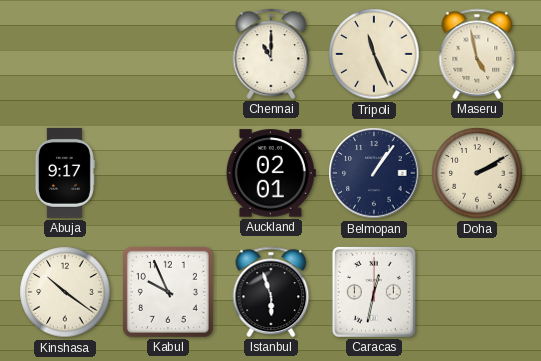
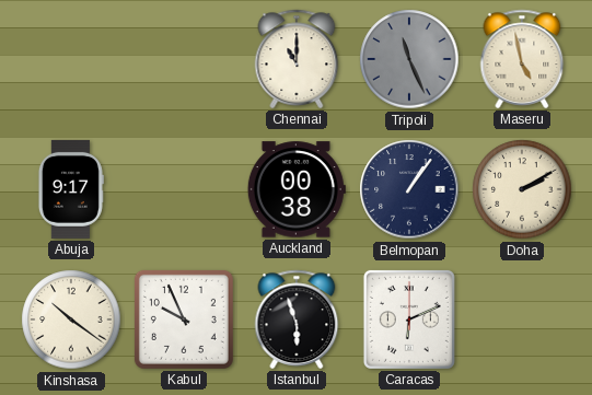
Tripoli dial: cream -> grey
Auckland: 02:01 -> 00:38
Caracas: 12:32 -> 6:11
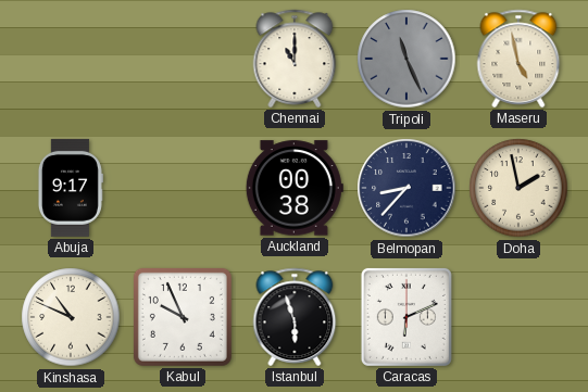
Belmopan: 1:06 -> 8:37
Doha: 2:10 -> 1:58
Kinshasa: 10:21 -> 10:49
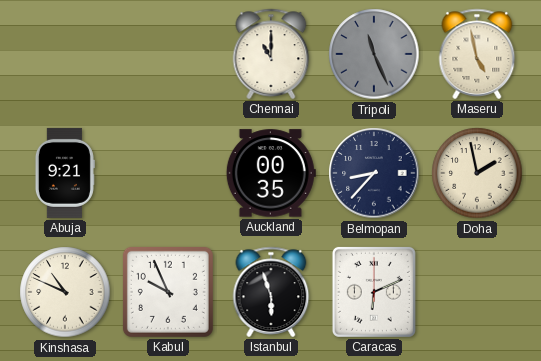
Abuja: 9:17 -> 9:21
Auckland: 00:38 -> 00:35
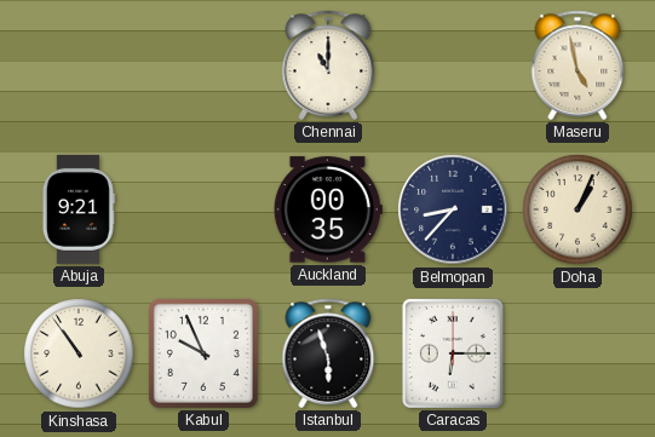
Tripoli: 11:26 -> none
Doha: 1:58 -> 1:04
Kinshasa: 10:49 -> 10:54
Caracas: 6:11 -> 6:15
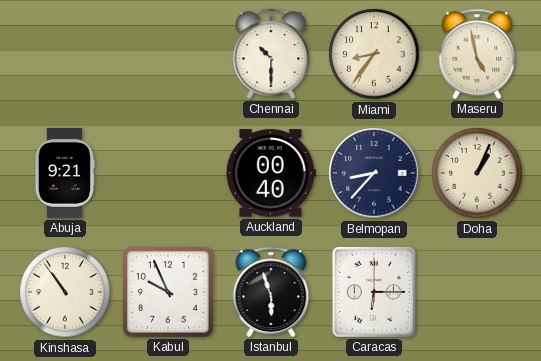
Chennai: 11:00 -> 10:30
Miami: none -> 8:36
Auckland: 00:35 -> 00:40
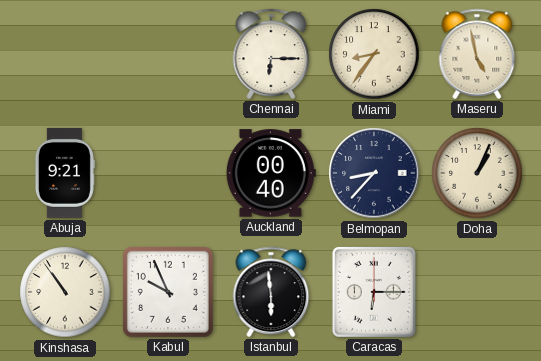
Chennai: 10:30 -> 6:15
Istanbul: 5:57 -> 5:59
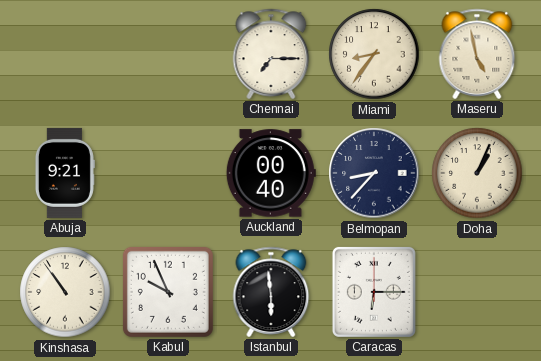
Chennai: 6:15 -> 7:15
